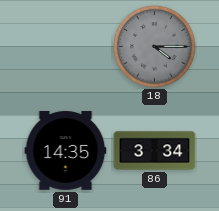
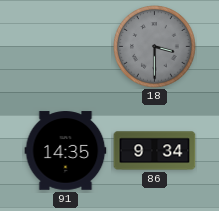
18: 4:15 -> 3:30
86: 3:34 -> 9:34
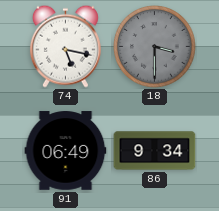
74: none -> 5:17
91: 14:35 -> 06:49
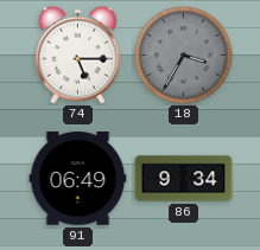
74: 5:17 -> 5:15
18: 3:30 -> 3:35
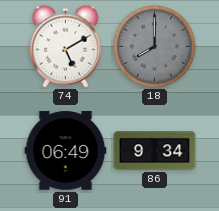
74: 5:15 -> 5:10
18: 3:35 -> 8:00
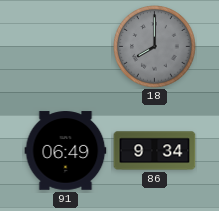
74: 5:10 -> none
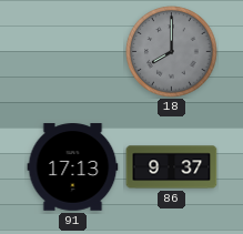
91: 06:49 -> 17:13
86: 9:34 -> 9:37
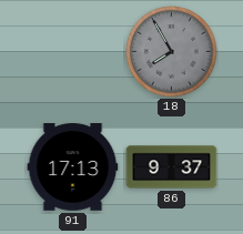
18: 8:00 -> 7:55
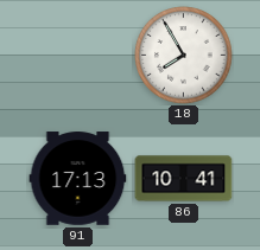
18 dial: grey -> white
86: 9:37 -> 10:41
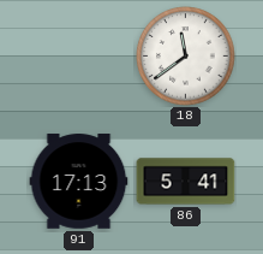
18: 7:55 -> 11:39
86: 10:41 -> 5:41
